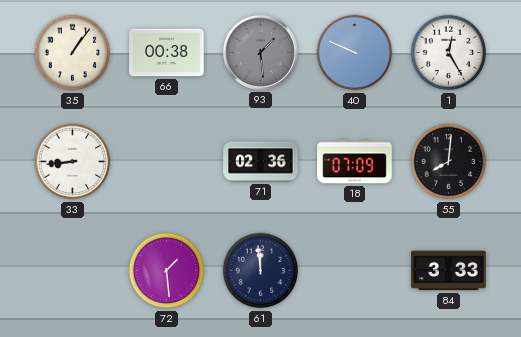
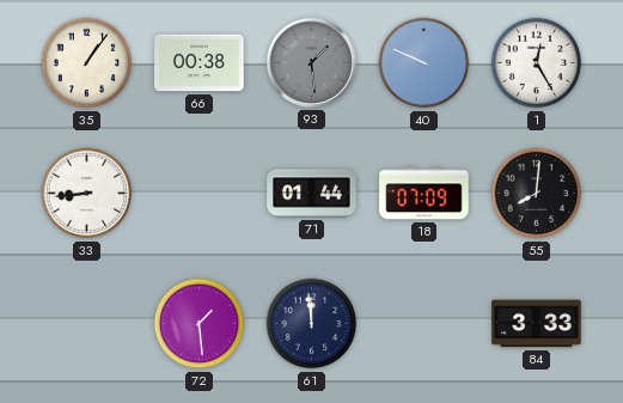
71: 02:36 -> 01:44
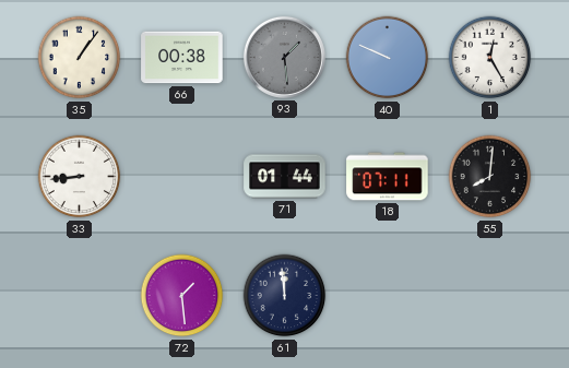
18: 07:09 -> 07:11
84: 3:33 -> none
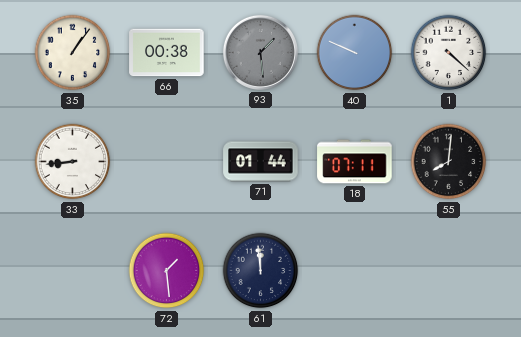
1: 12:25 -> 4:22
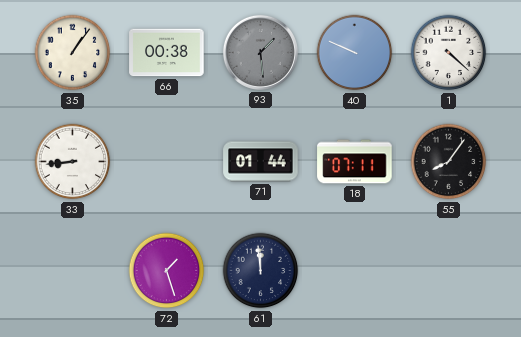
55: 8:01 -> 8:06
72: 1:29 -> 1:27
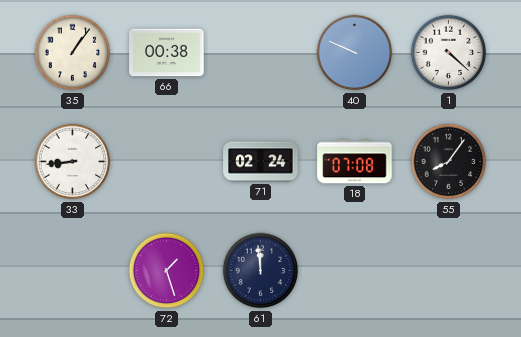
93: 1:29 -> none
71: 01:44 -> 02:24
18: 07:11 -> 07:08
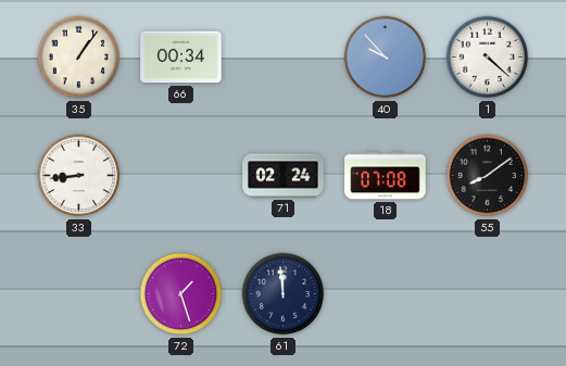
66: 00:38 -> 00:34
40: 9:49 -> 9:53
55: 8:06 -> 8:09
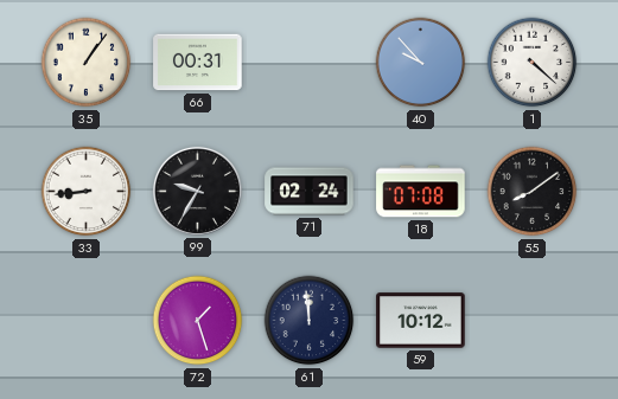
66: 00:34 -> 00:31
99: none -> 9:35
59: none -> 10:12
